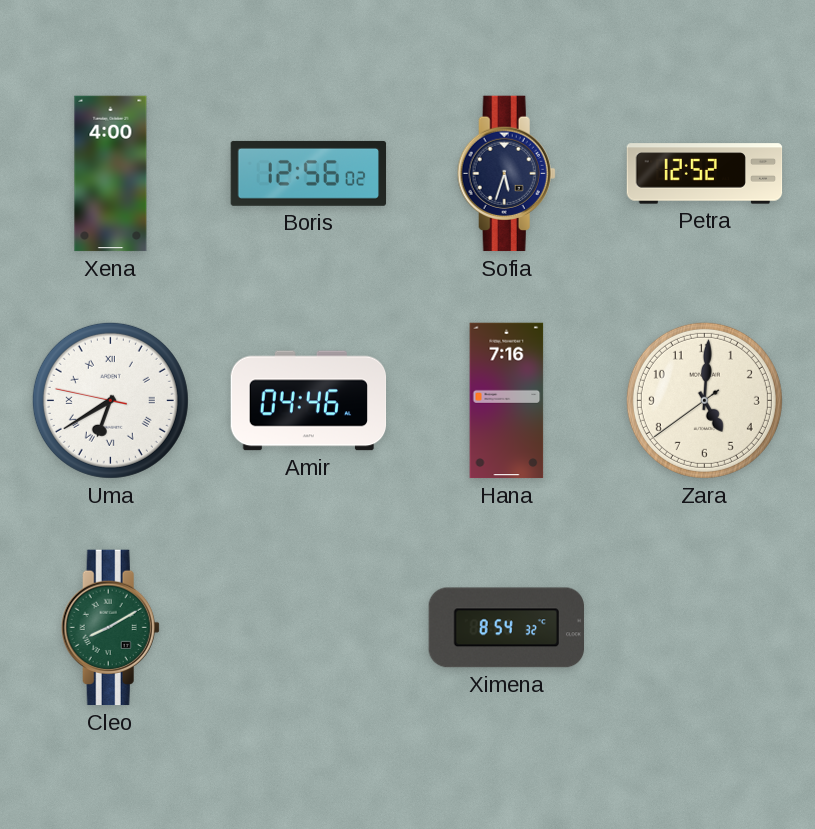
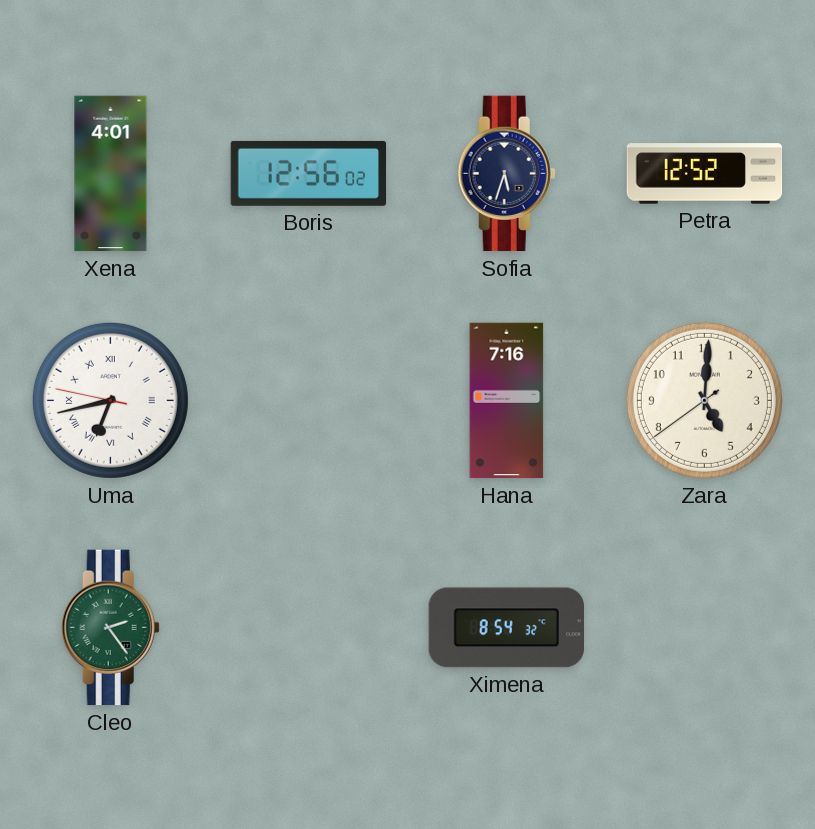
Xena: 4:00 -> 4:01
Uma: 6:39 -> 6:42
Amir: 04:46 -> none
Cleo: 8:10 -> 2:24
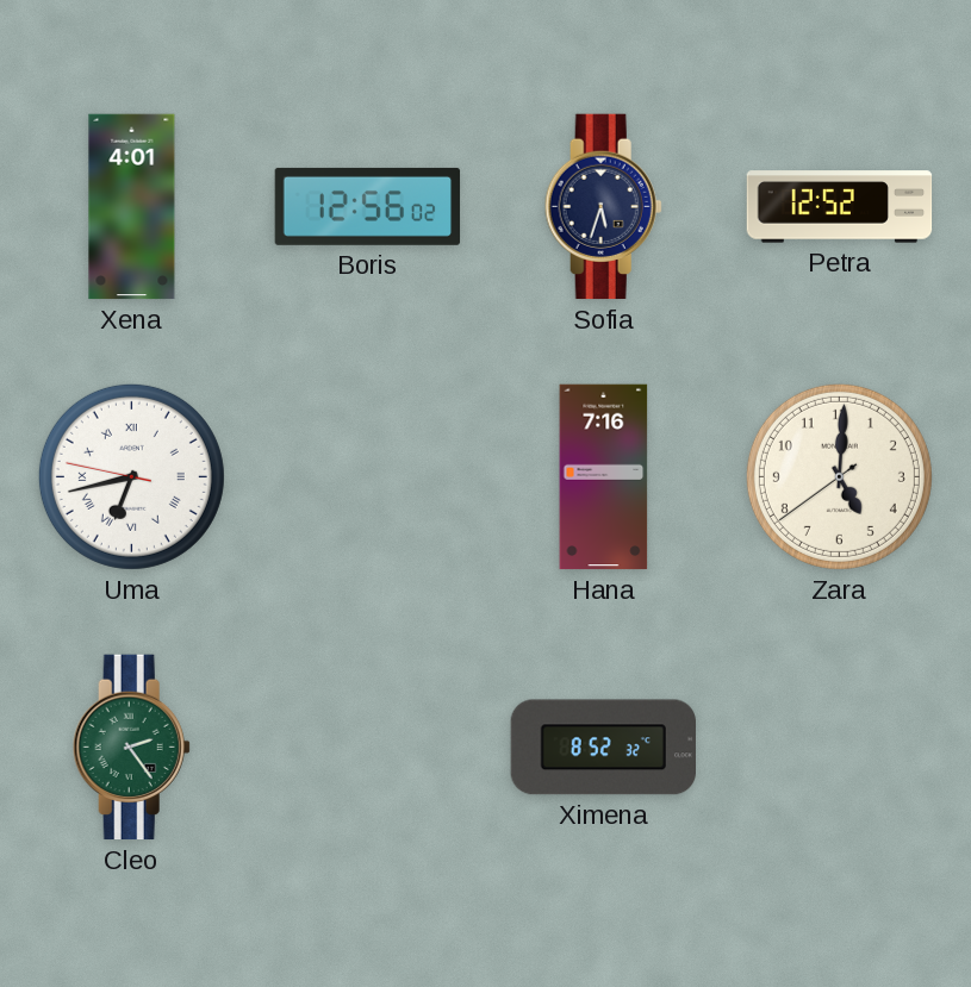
Ximena: 8:54 -> 8:52
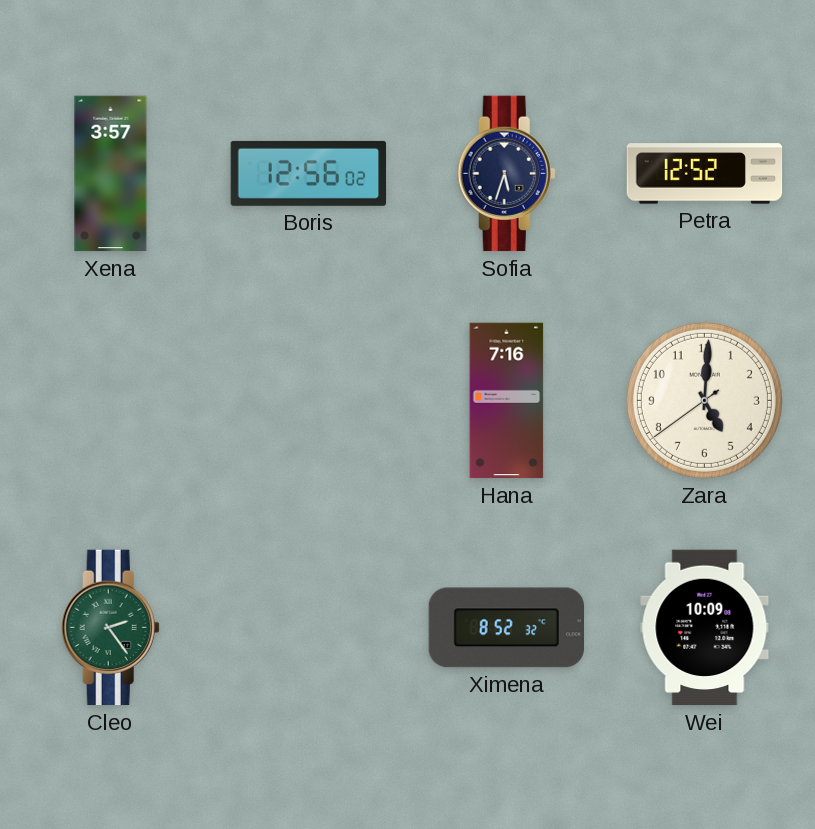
Xena: 4:01 -> 3:57
Uma: 6:42 -> none
Wei: none -> 10:09
